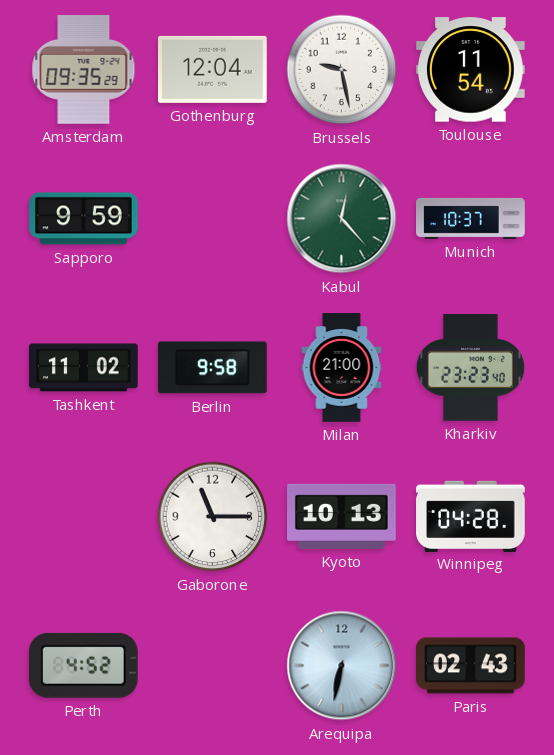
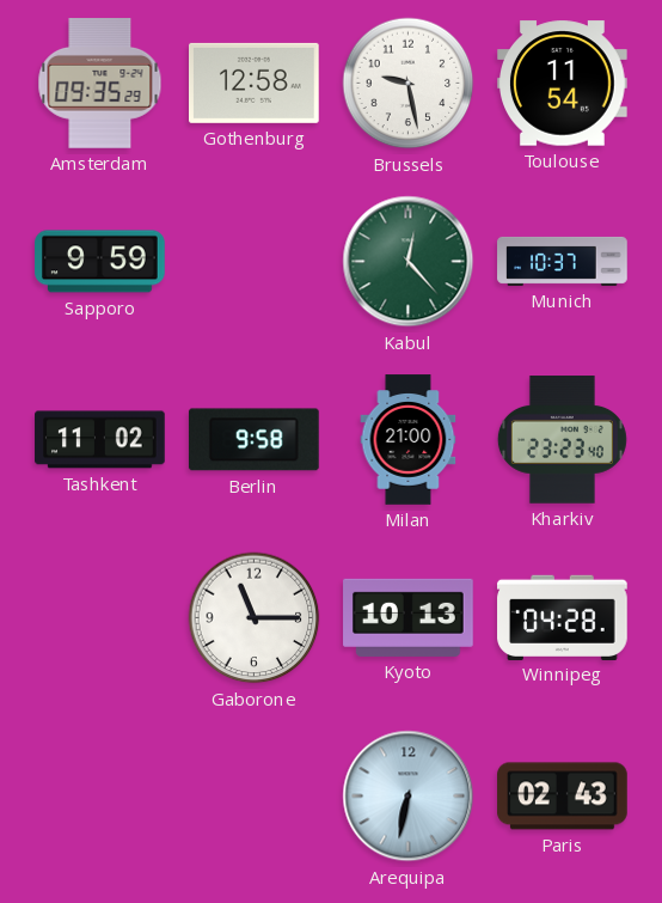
Gothenburg: 12:04 -> 12:58
Perth: 4:52 -> none
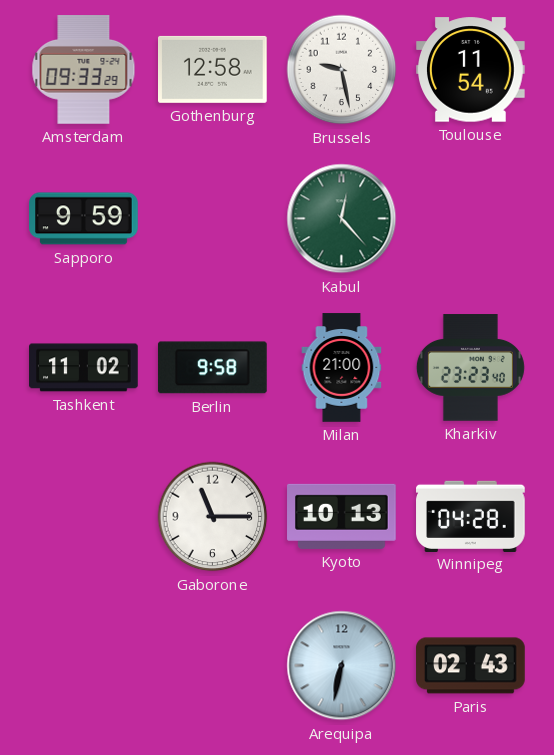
Amsterdam: 09:35 -> 09:33
Munich: 10:37 -> none
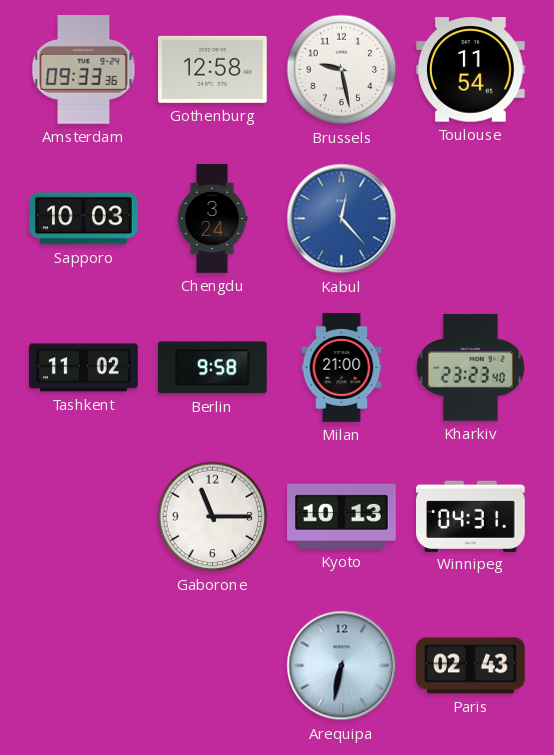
Amsterdam: 09:33:29 -> 09:33:36
Sapporo: 9:59 -> 10:03
Chengdu: none -> 3:24
Kabul dial: green -> blue
Winnipeg: 04:28 -> 04:31
